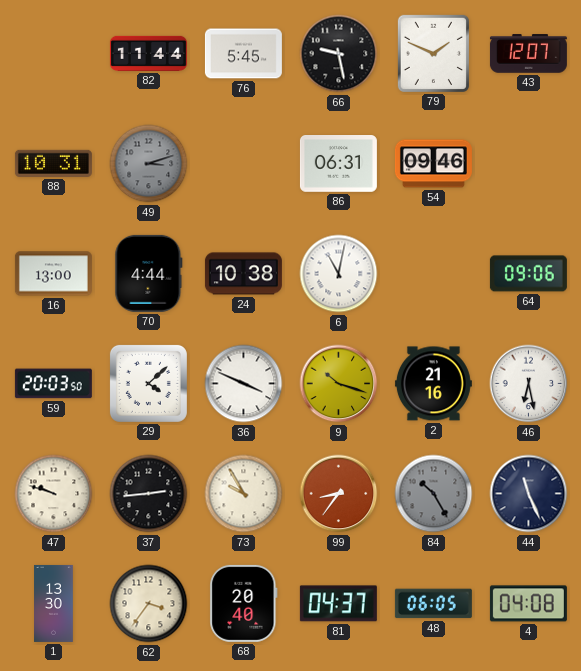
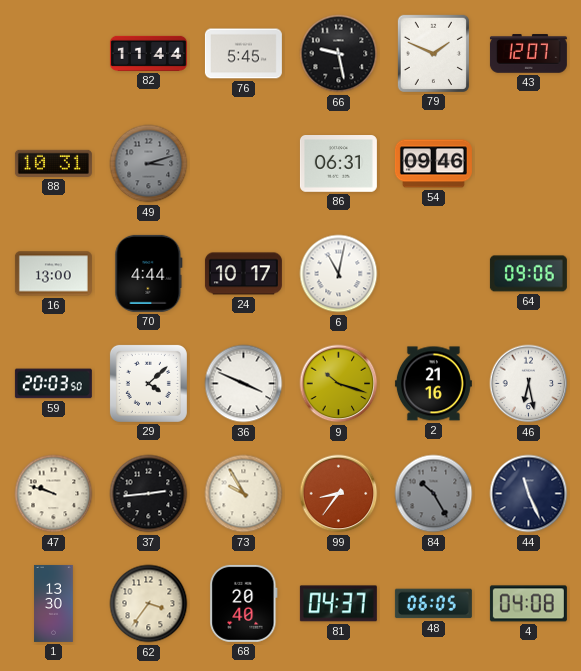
24: 10:38 -> 10:17
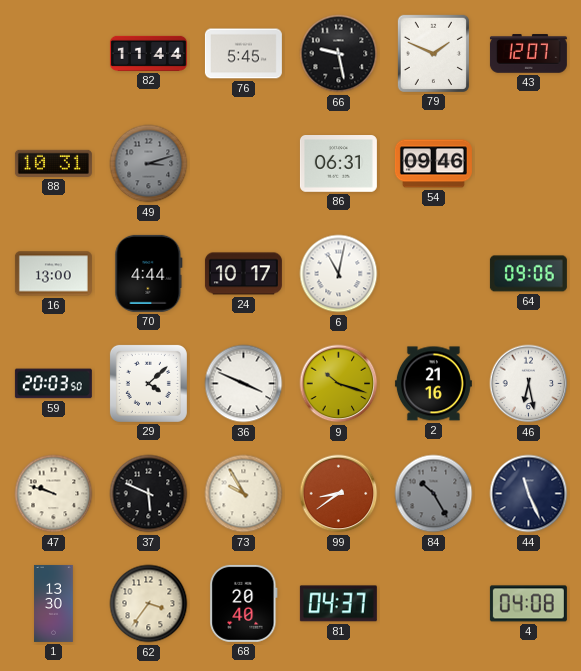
37: 2:44 -> 5:49
99: 8:36 -> 8:39
48: 06:05 -> none
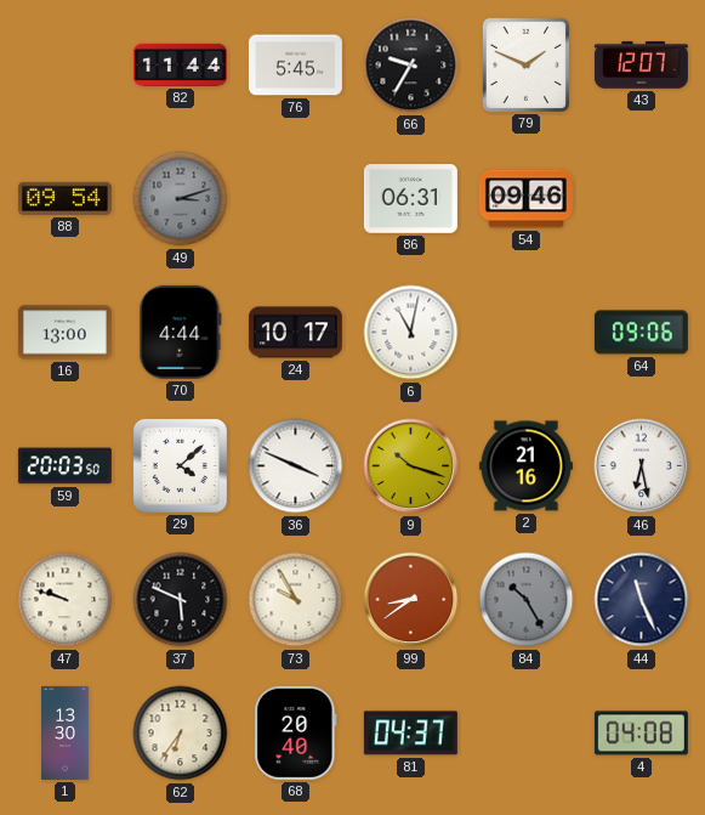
66: 9:28 -> 9:35
88: 10:31 -> 09:54
62: 3:36 -> 6:36
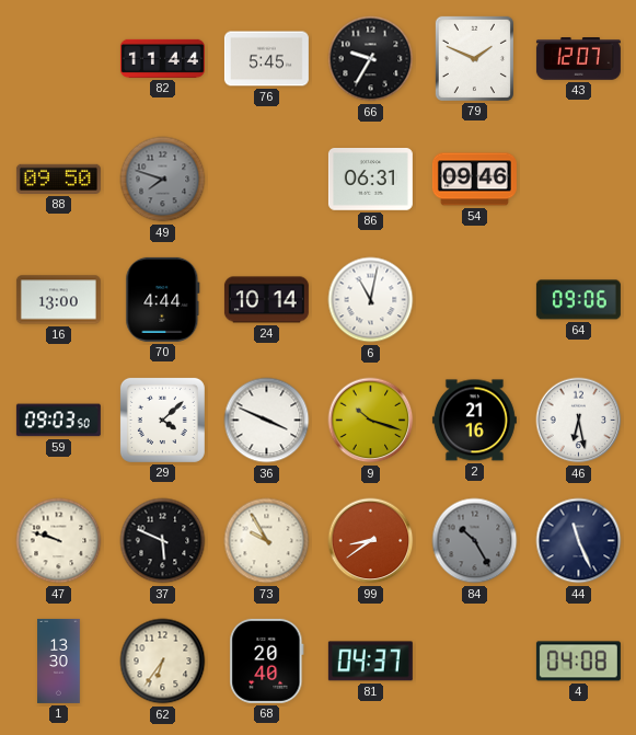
88: 09:54 -> 09:50
49: 3:12 -> 7:48
24: 10:17 -> 10:14
59: 20:03 -> 09:03
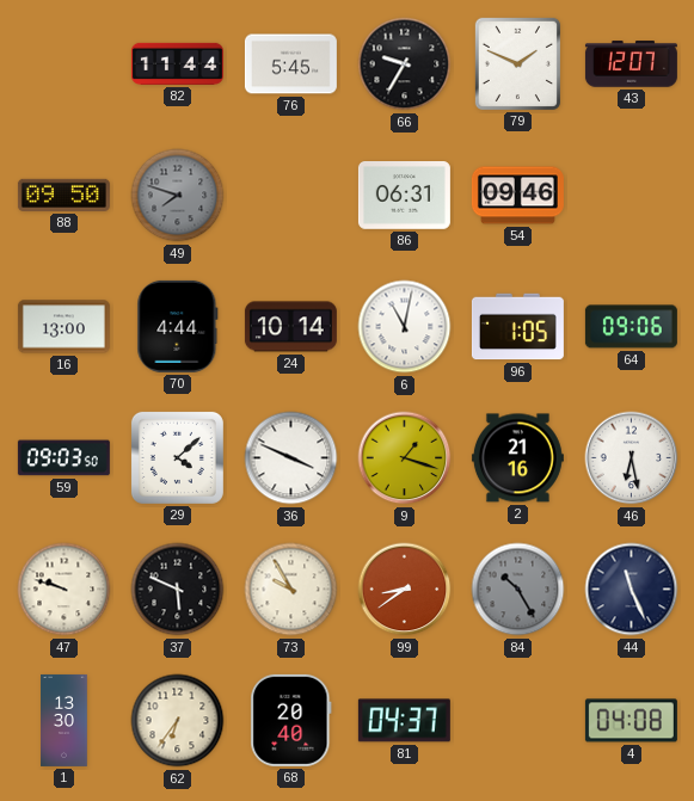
96: none -> 1:05
9: 10:18 -> 1:18
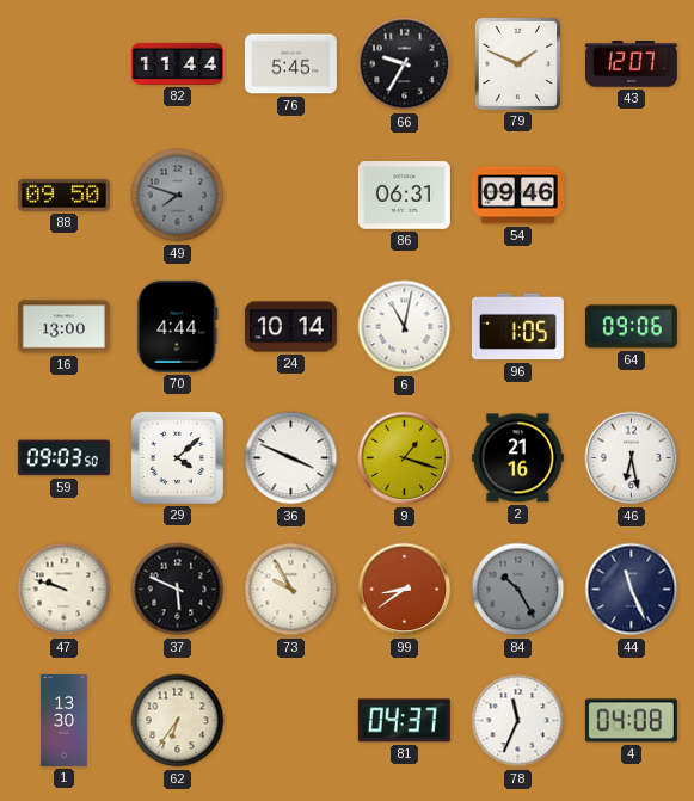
68: 20:40 -> none
78: none -> 11:34
